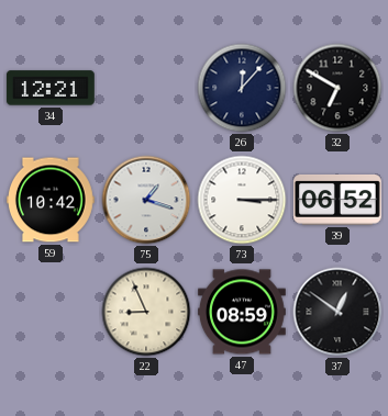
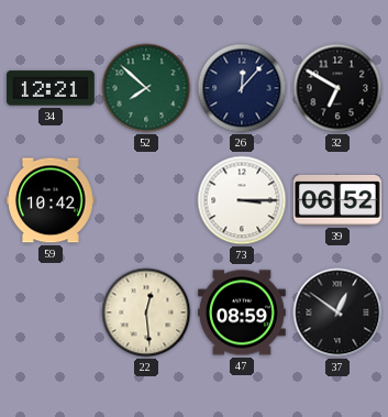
52: none -> 7:52
75: 1:18 -> none
22: 8:56 -> 12:29
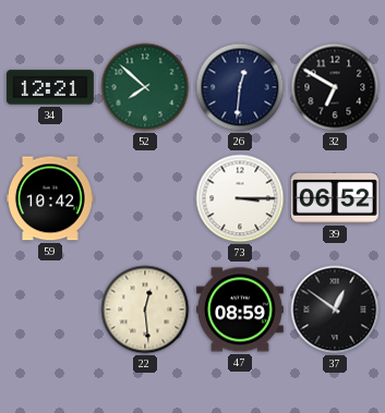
26: 12:07 -> 12:31
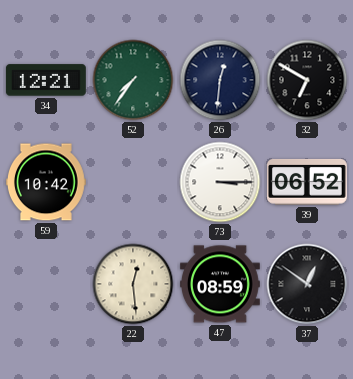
52: 7:52 -> 7:36
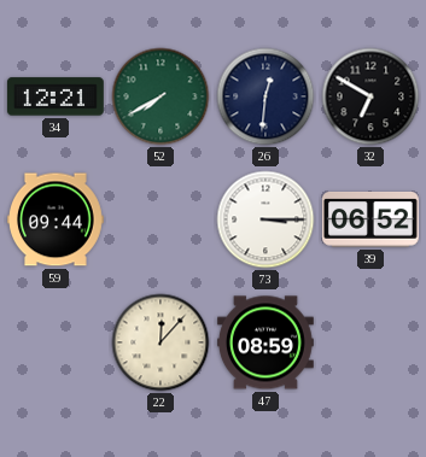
52: 7:36 -> 7:40
59: 10:42 -> 09:44
22: 12:29 -> 12:07
37: 12:51 -> none
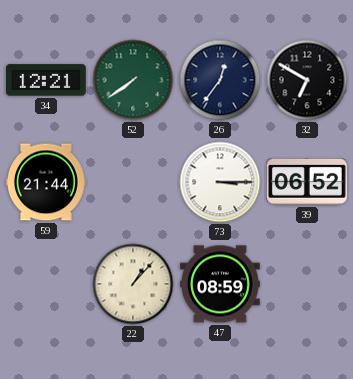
52: 7:40 -> 7:39
26: 12:31 -> 12:36
59: 09:44 -> 21:44
22: 12:07 -> 1:07
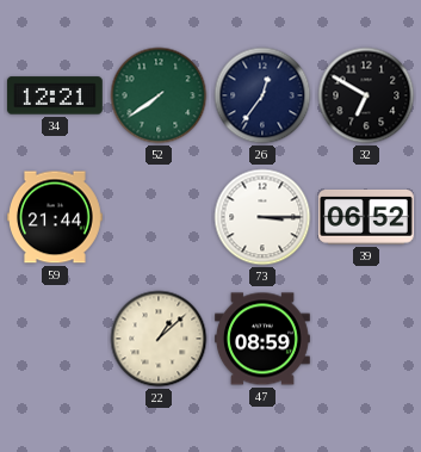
22: 1:07 -> 1:08
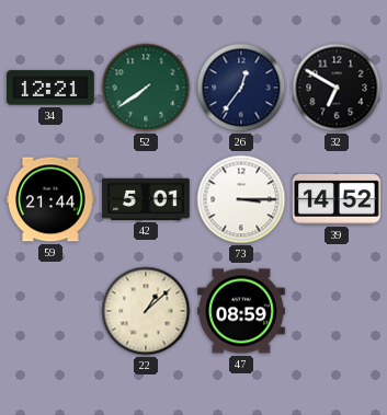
42: none -> 5:01
39: 06:52 -> 14:52
